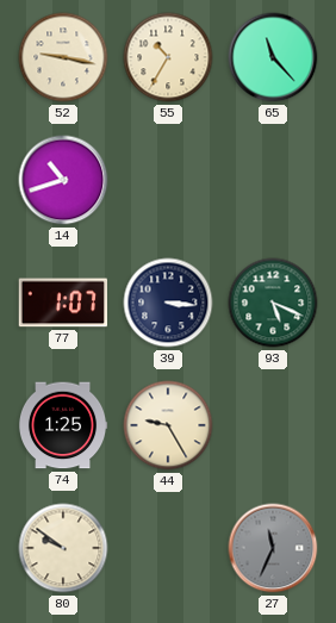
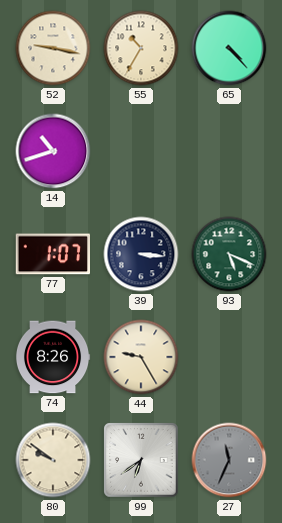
65: 11:23 -> 4:23
74: 1:25 -> 8:26
99: none -> 6:39
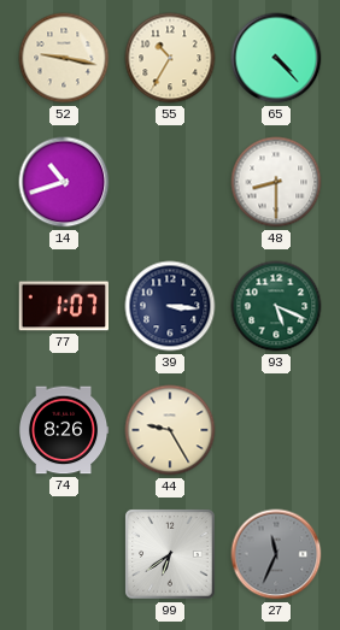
48: none -> 8:30
80: 9:51 -> none
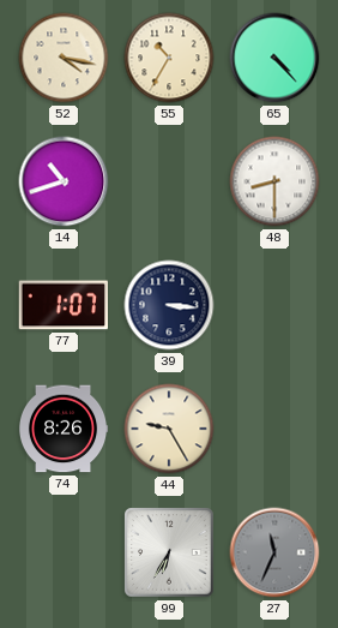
52: 9:17 -> 4:17
93: 5:19 -> none
99: 6:39 -> 6:35
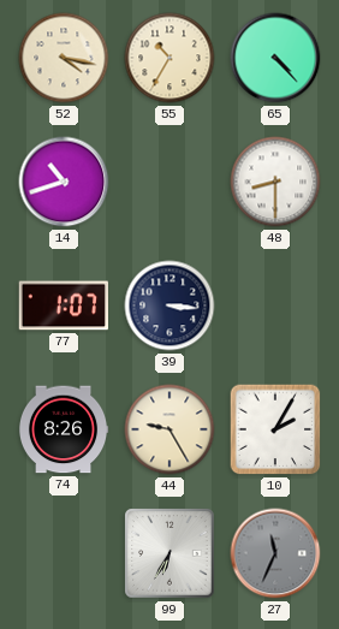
10: none -> 2:05
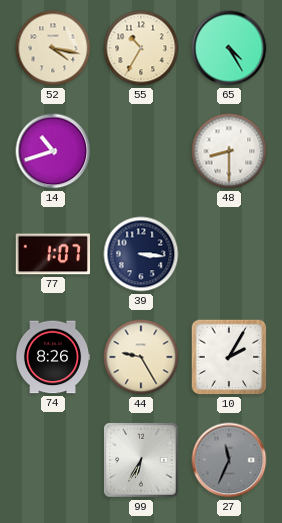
65: 4:23 -> 4:25
